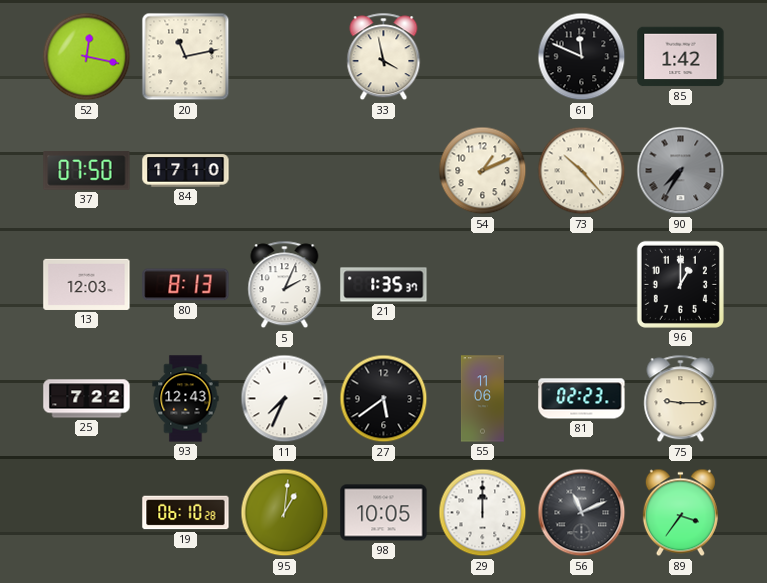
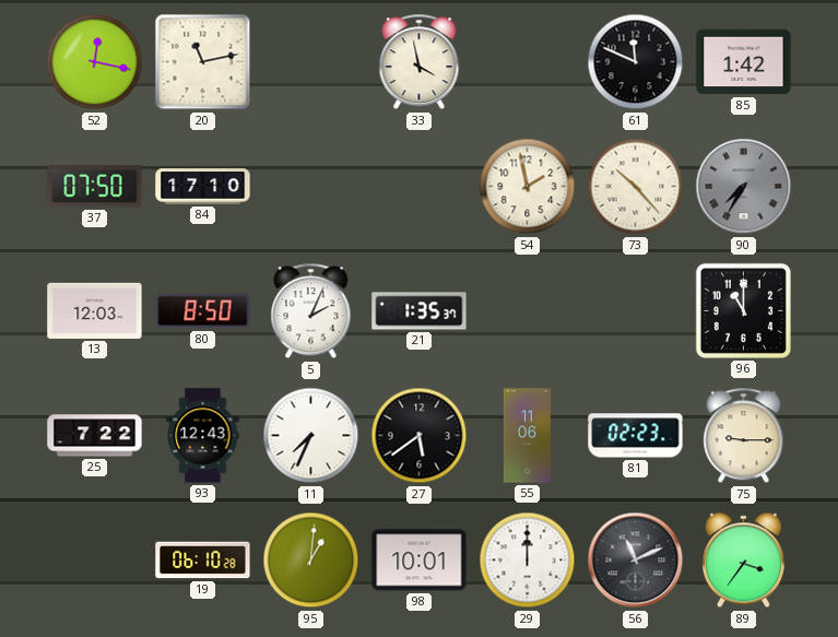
54: 1:11 -> 1:58
80: 8:13 -> 8:50
96: 1:00 -> 11:00
98: 10:05 -> 10:01
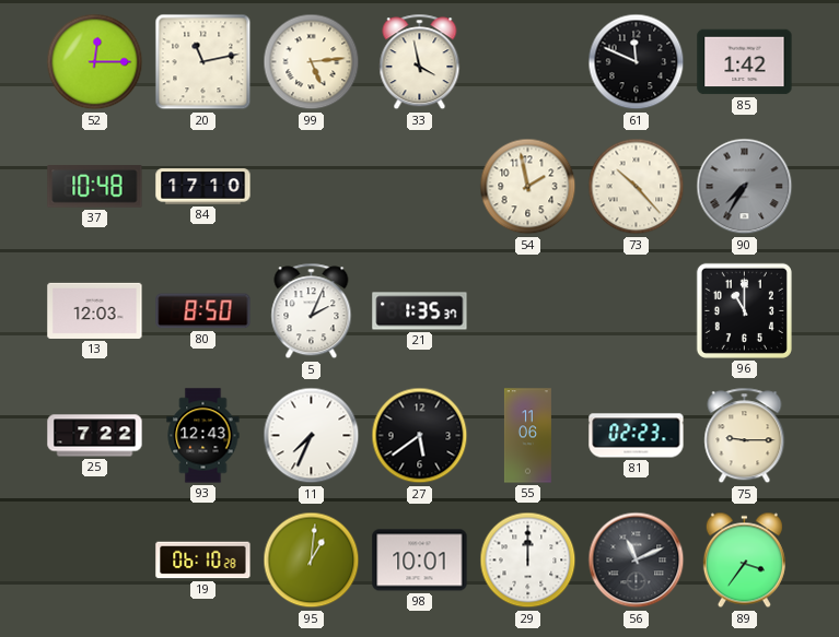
52: 12:17 -> 12:15
99: none -> 5:14
37: 07:50 -> 10:48
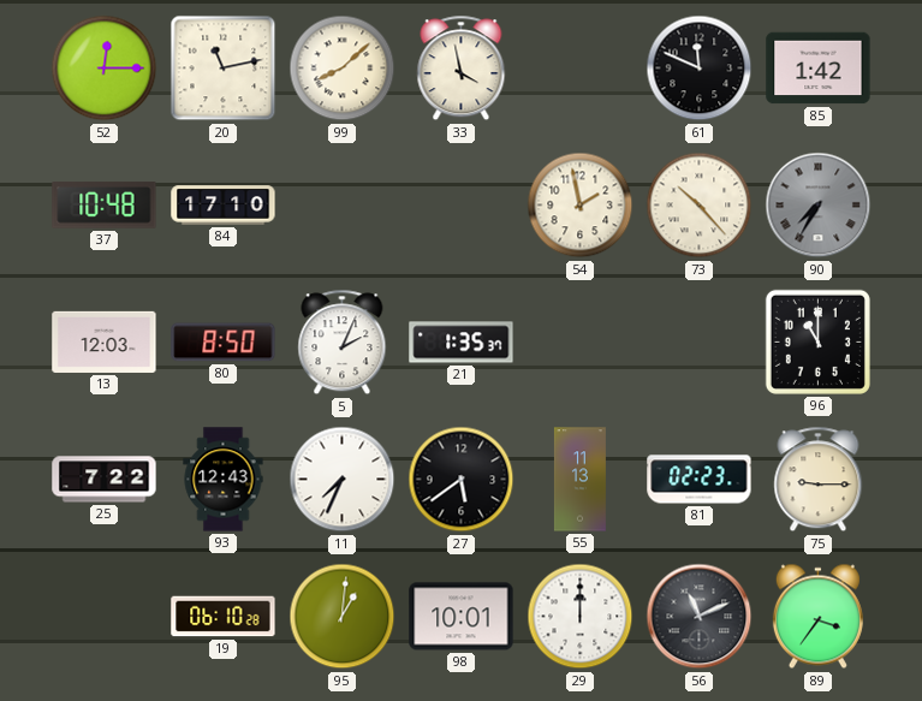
99: 5:14 -> 8:08
55: 11:06 -> 11:13
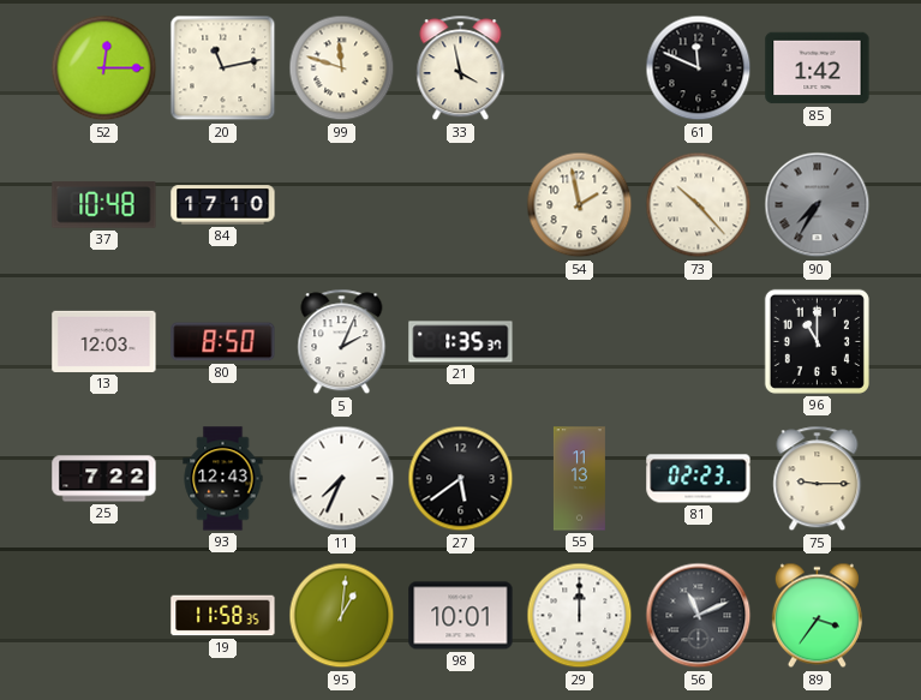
99: 8:08 -> 11:48
19: 06:10 -> 11:58
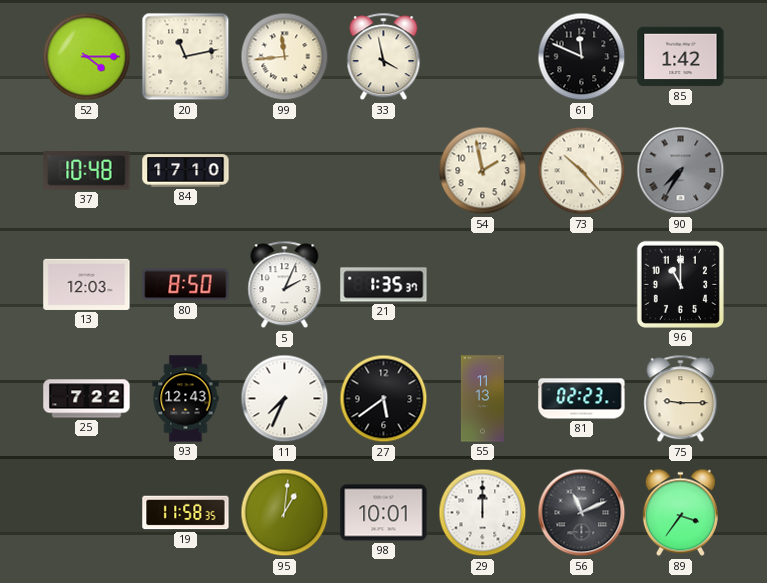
52: 12:15 -> 4:15
99: 11:48 -> 11:44
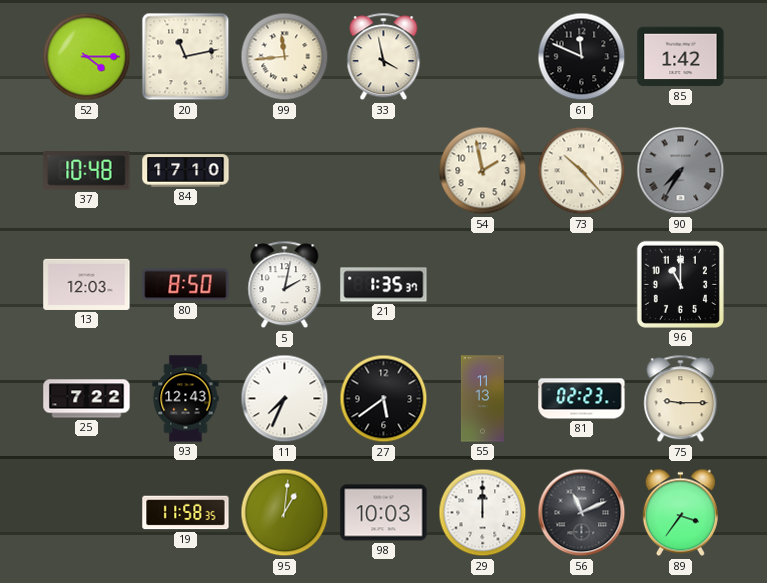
5: 2:04 -> 2:02
98: 10:01 -> 10:03
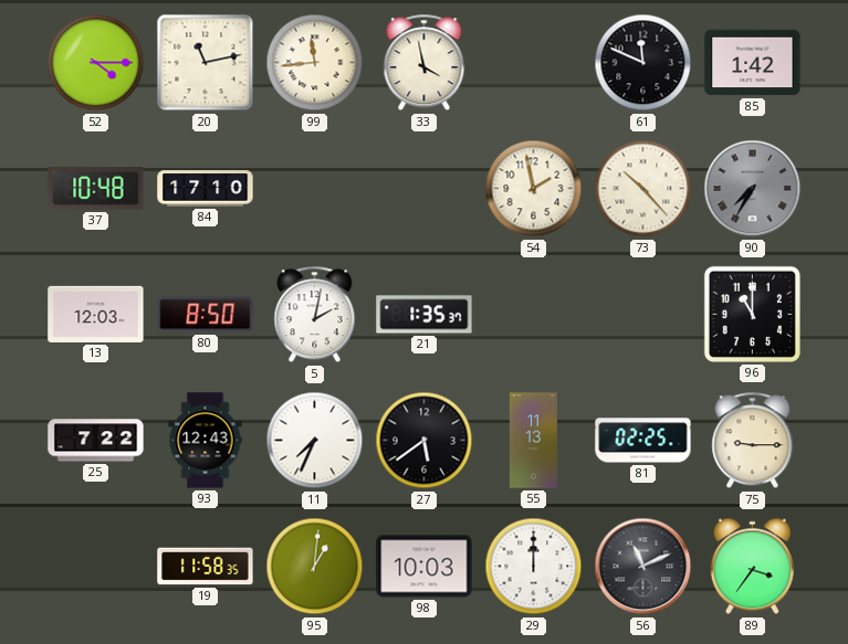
81: 02:23 -> 02:25
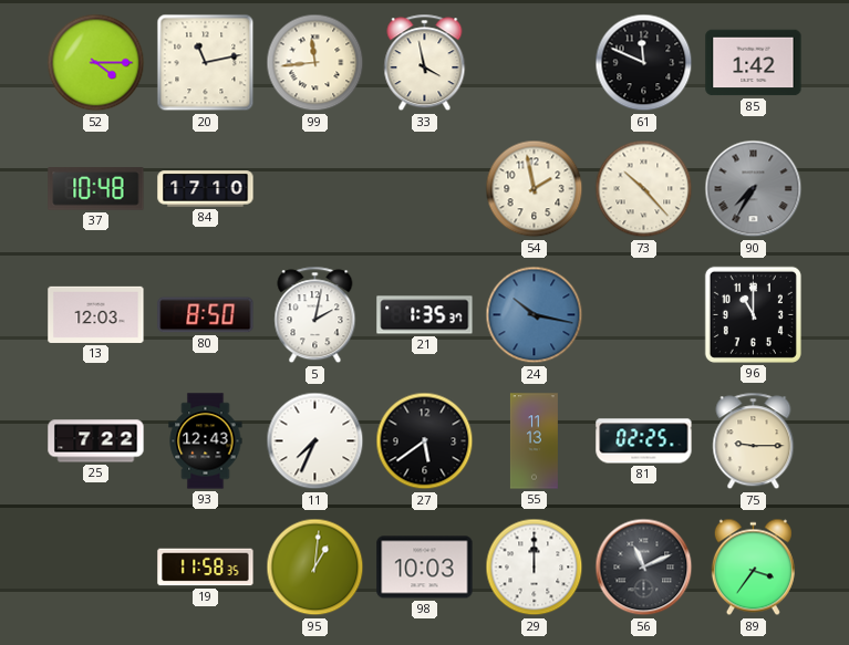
24: none -> 10:17
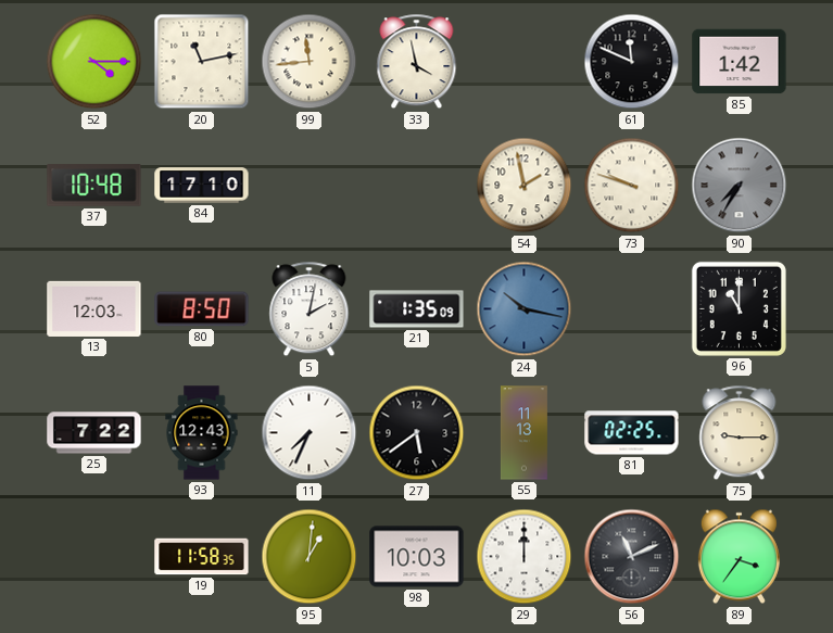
73: 10:23 -> 9:48
21: 1:35:37 -> 1:35:09
